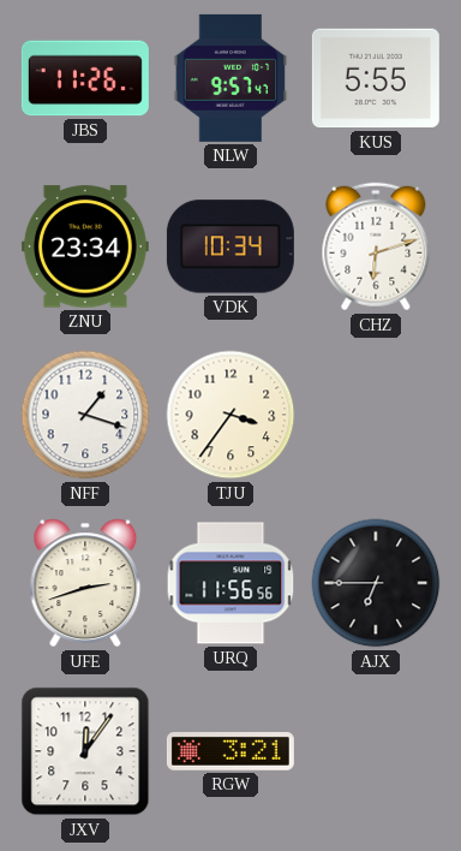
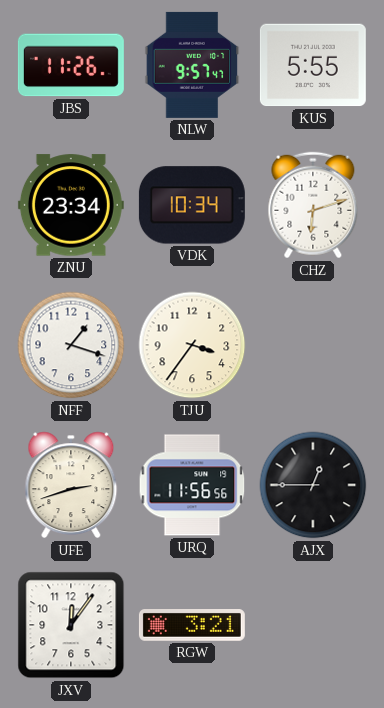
AJX: 6:45 -> 12:45
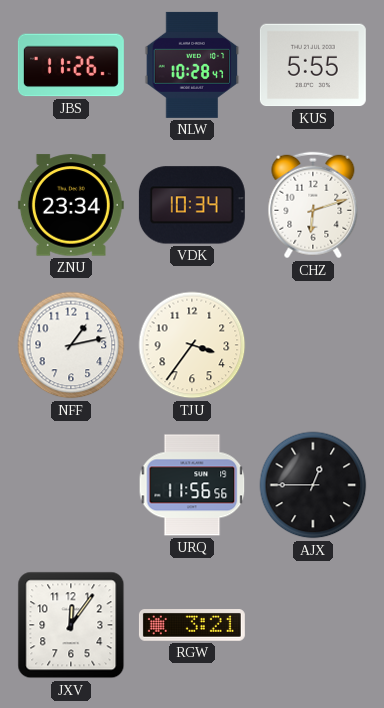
NLW: 9:57 -> 10:28
NFF: 1:18 -> 1:13
UFE: 2:42 -> none
